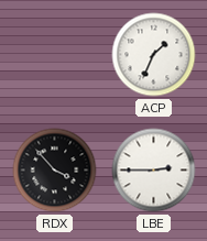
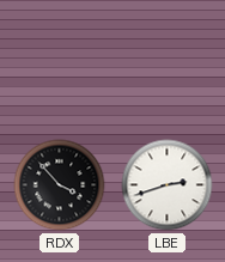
ACP: 1:34 -> none
LBE: 2:45 -> 2:42
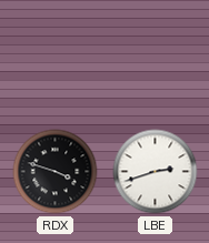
RDX: 3:53 -> 3:48
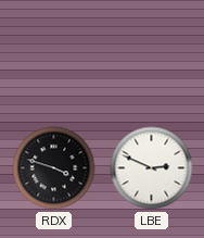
LBE: 2:42 -> 2:49
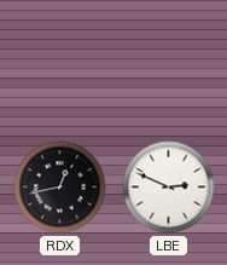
RDX: 3:48 -> 12:43
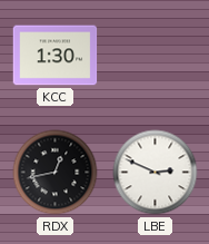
KCC: none -> 1:30
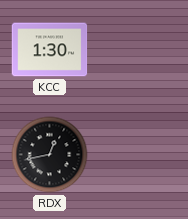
LBE: 2:49 -> none
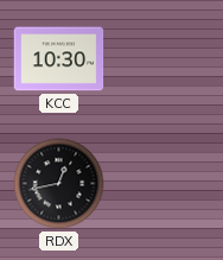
KCC: 1:30 -> 10:30
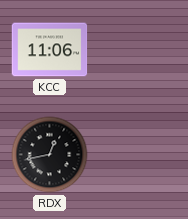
KCC: 10:30 -> 11:06
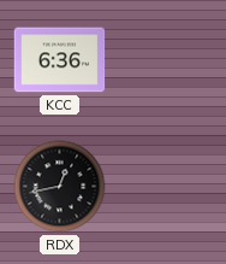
KCC: 11:06 -> 6:36
